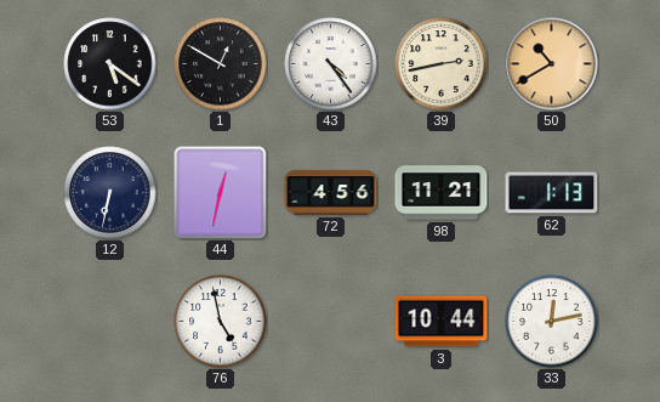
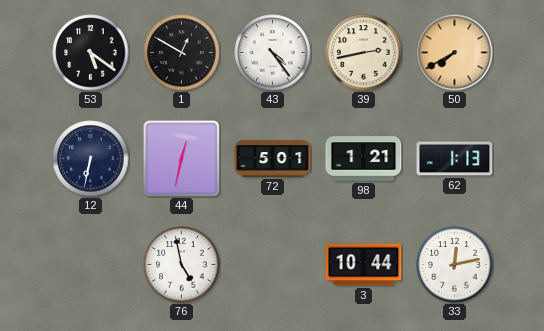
50: 10:40 -> 7:40
72: 4:56 -> 5:01
98: 11:21 -> 1:21
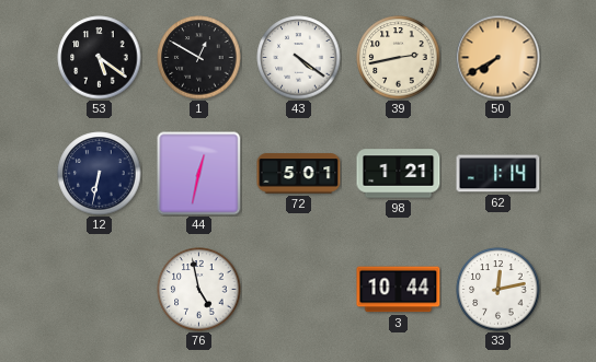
43: 4:24 -> 4:21
62: 1:13 -> 1:14
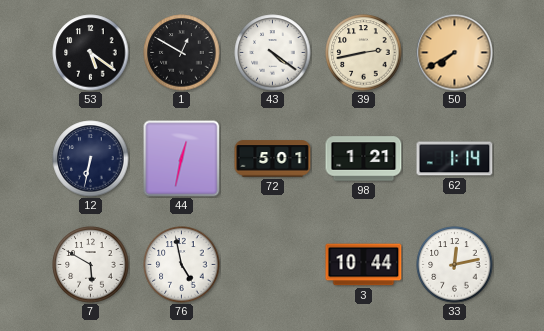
7: none -> 5:50
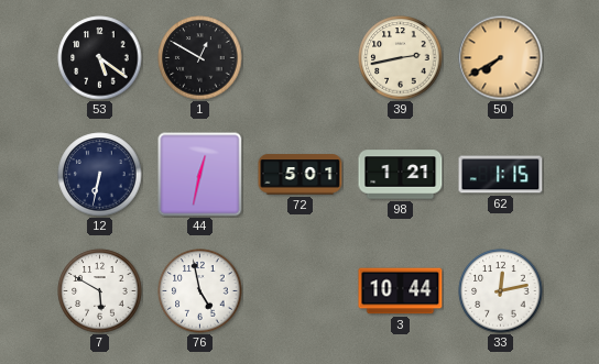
43: 4:21 -> none
62: 1:14 -> 1:15
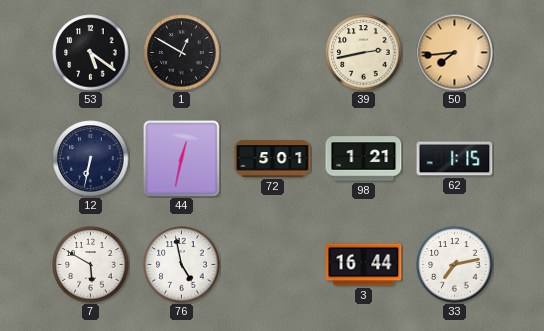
50: 7:40 -> 7:44
3: 10:44 -> 16:44
33: 12:13 -> 7:13
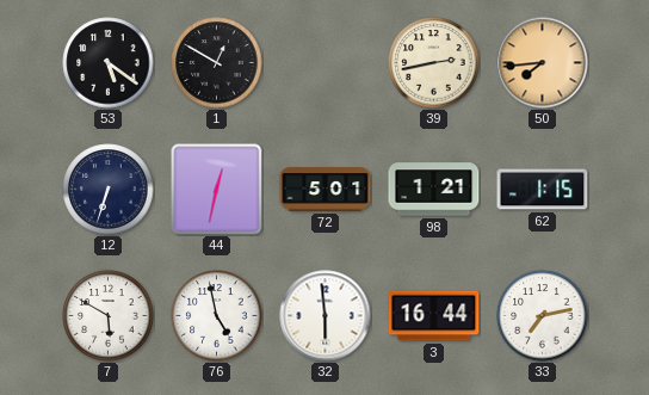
12: 6:32 -> 6:33
32: none -> 5:59
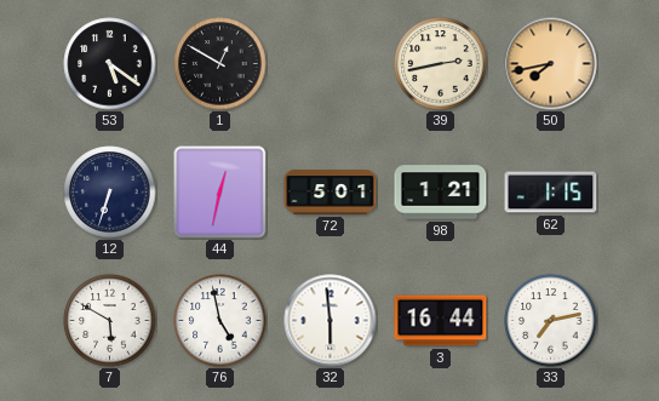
50: 7:44 -> 7:43
